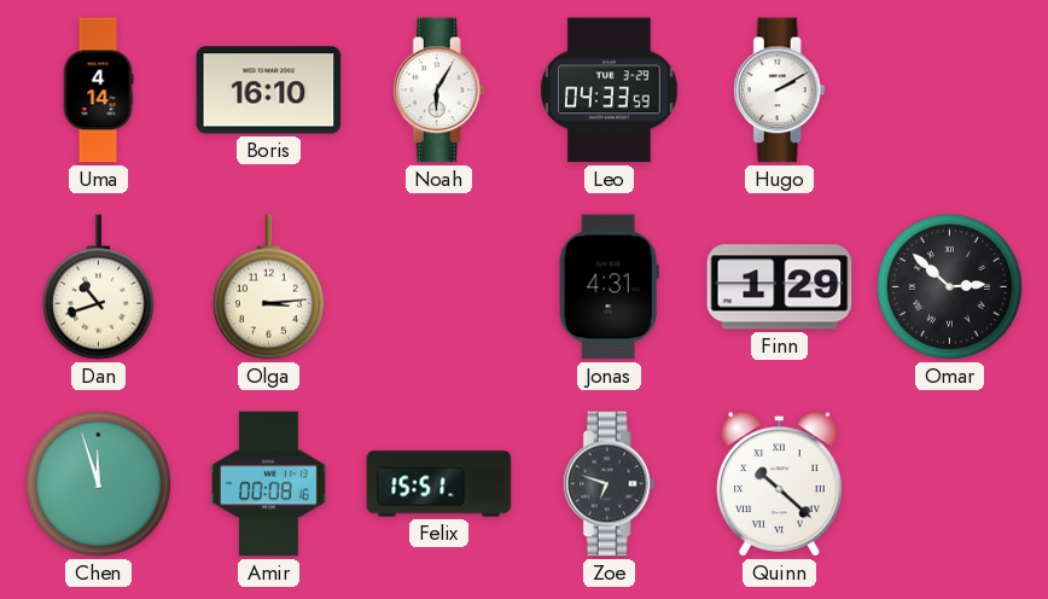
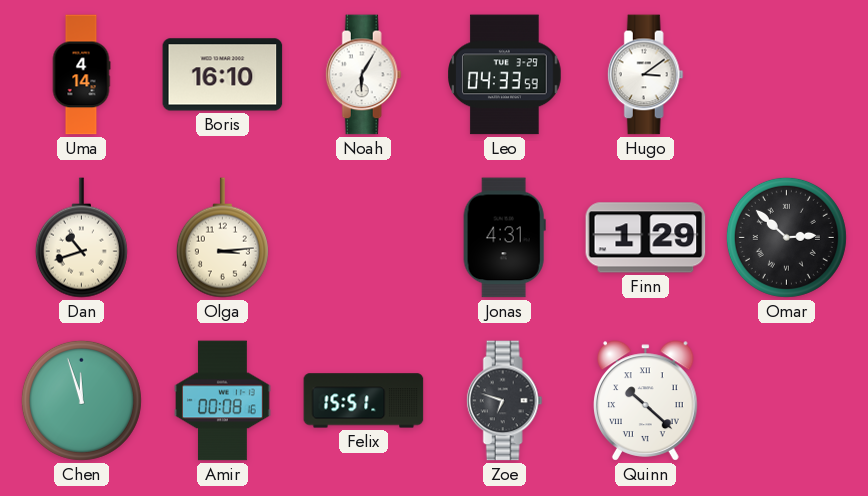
Hugo: 2:10 -> 3:09
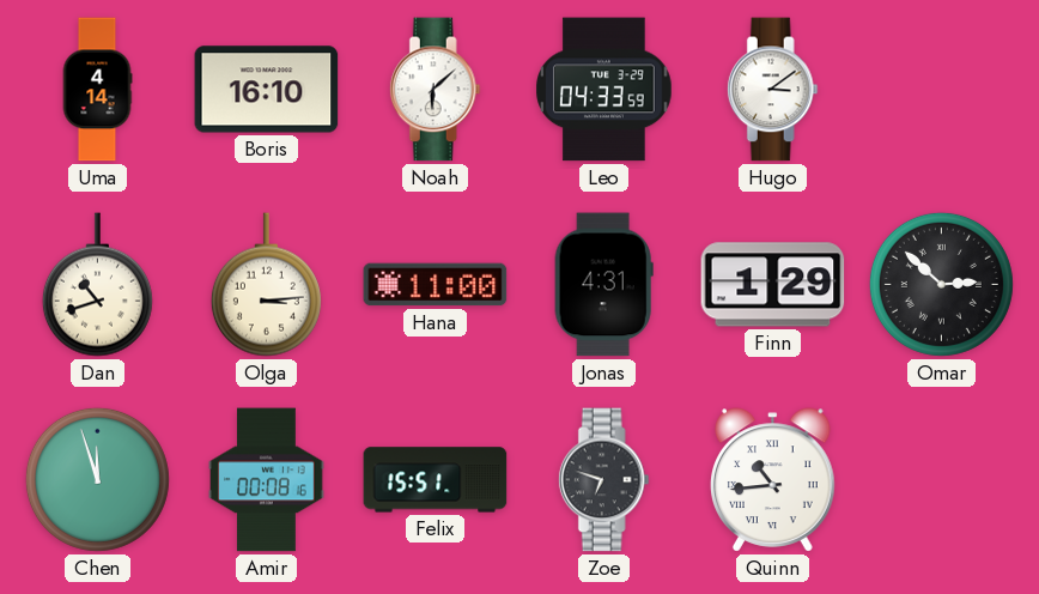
Noah: 6:05 -> 6:08
Hana: none -> 11:00
Quinn: 10:22 -> 10:44
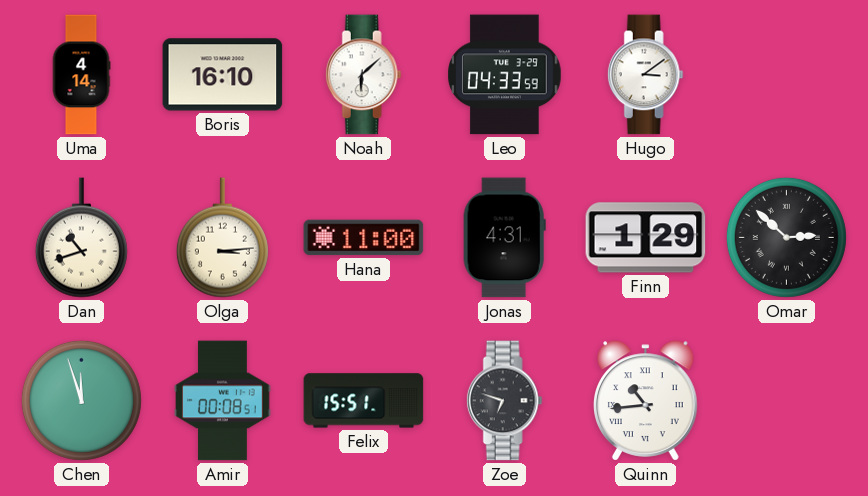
Amir: 00:08:16 -> 00:08:51
